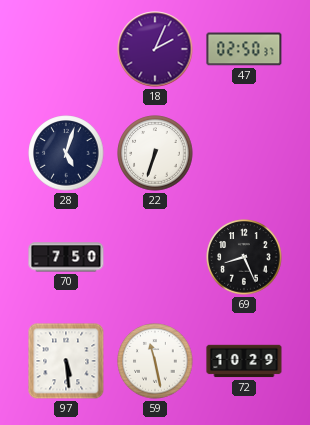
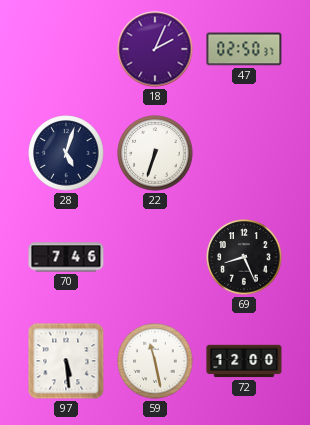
70: 7:50 -> 7:46
72: 10:29 -> 12:00
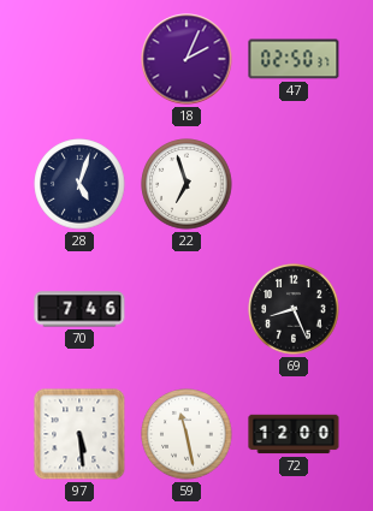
22: 6:33 -> 6:57
